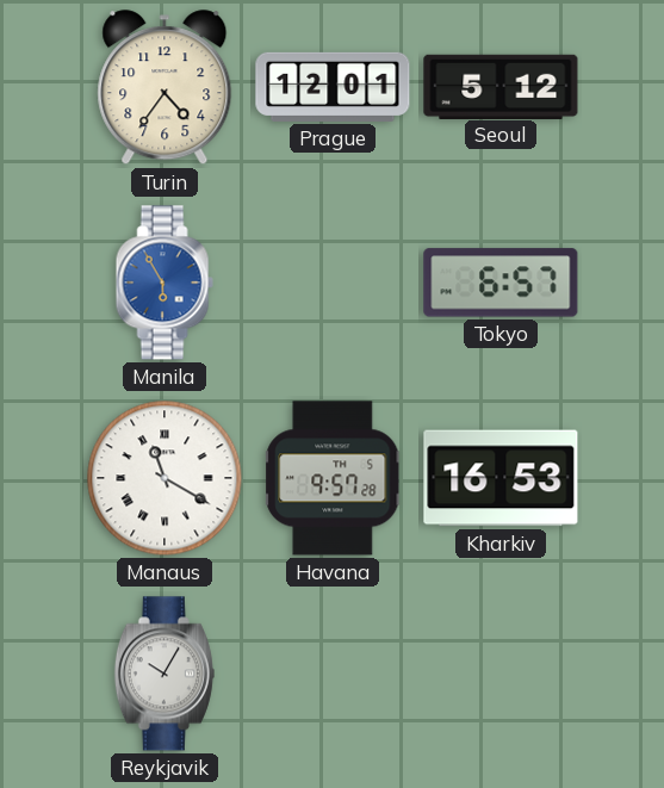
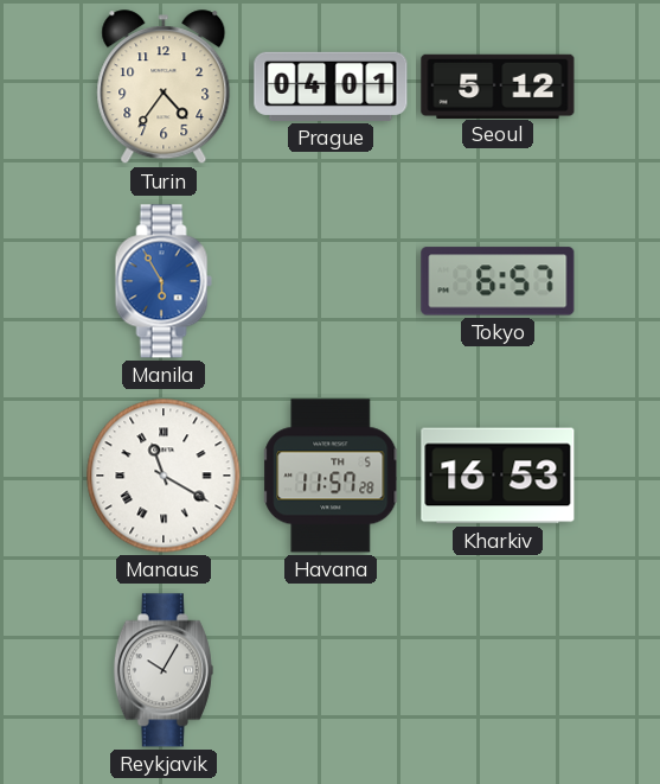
Prague: 12:01 -> 04:01
Havana: 9:57 -> 11:57
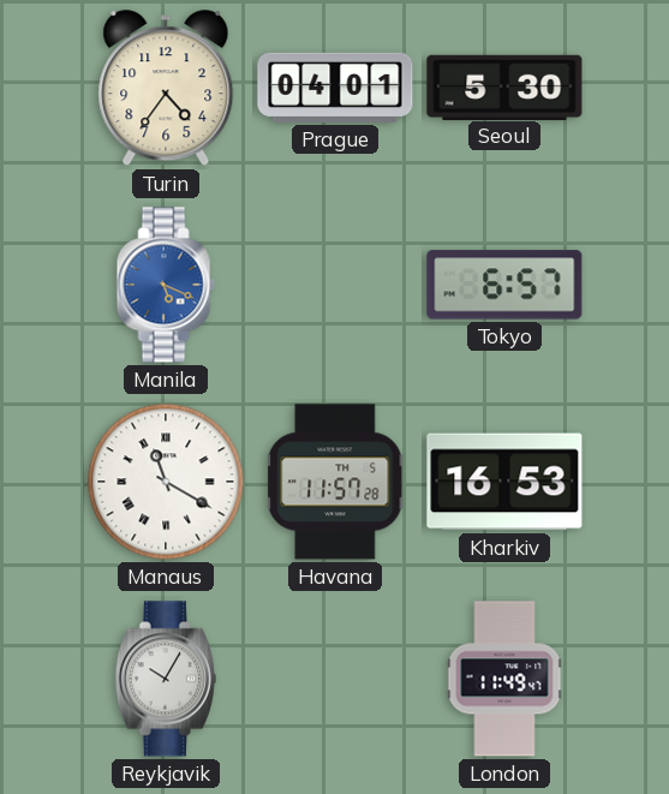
Seoul: 5:12 -> 5:30
Manila: 5:55 -> 5:19
London: none -> 11:49
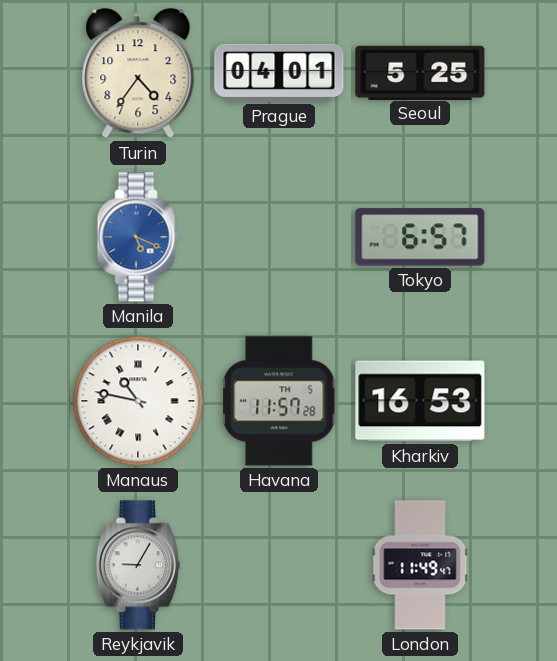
Seoul: 5:30 -> 5:25
Manaus: 11:20 -> 10:47
Reykjavik: 10:05 -> 9:05
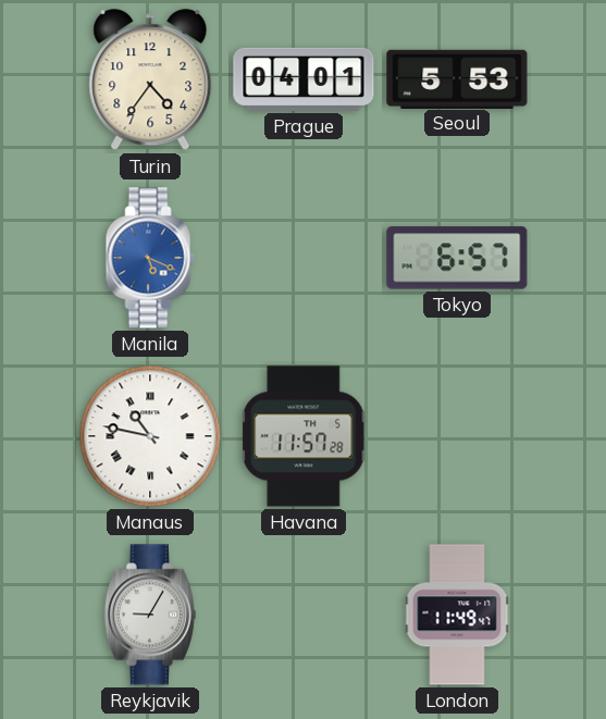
Seoul: 5:25 -> 5:53
Kharkiv: 16:53 -> none
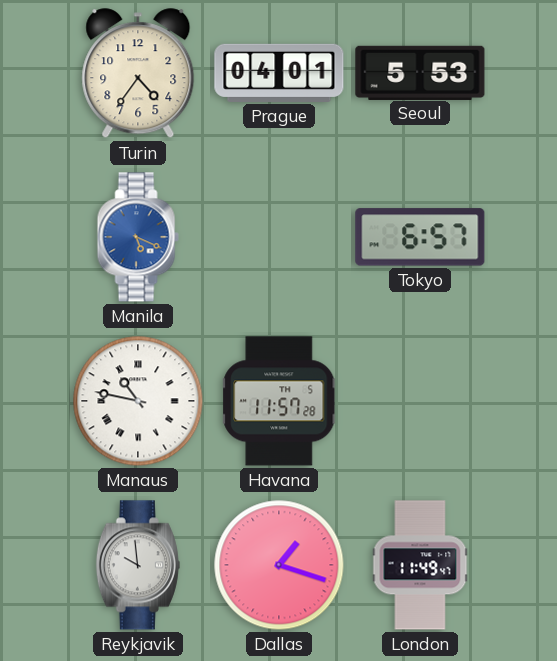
Reykjavik: 9:05 -> 9:59
Dallas: none -> 1:18
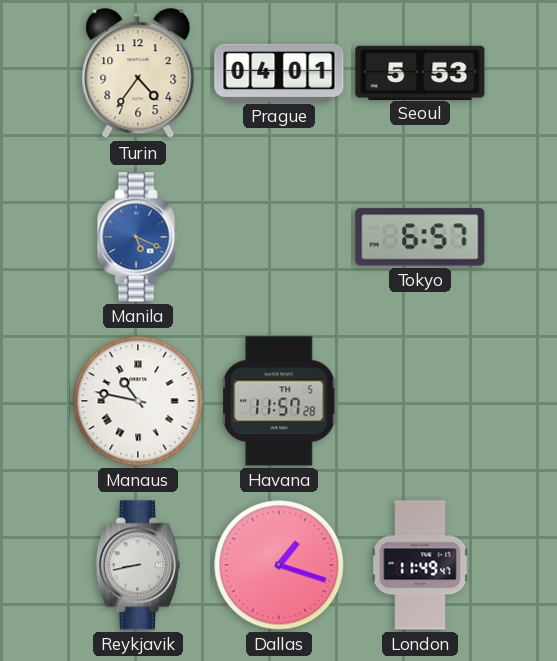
Reykjavik: 9:59 -> 8:43
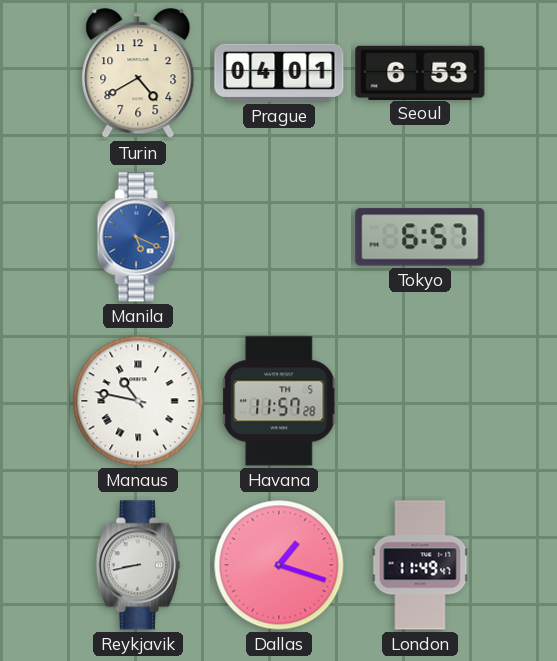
Turin: 4:36 -> 4:40
Seoul: 5:53 -> 6:53
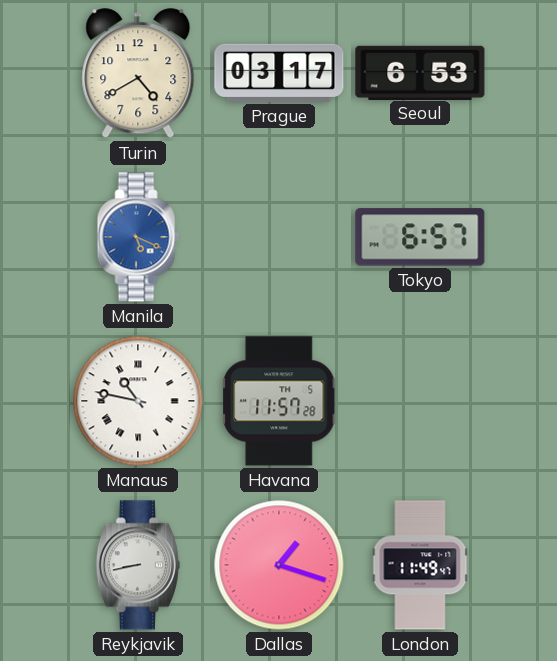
Prague: 04:01 -> 03:17
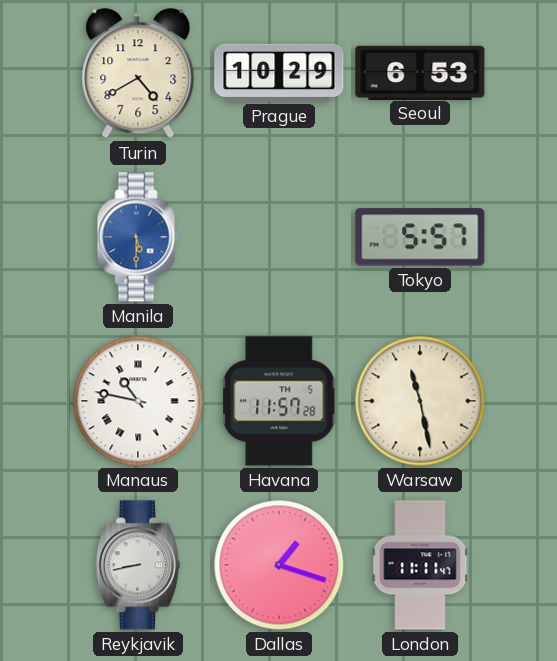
Prague: 03:17 -> 10:29
Manila: 5:19 -> 5:30
Tokyo: 6:57 -> 5:57
Warsaw: none -> 11:28
London: 11:49 -> 11:11
